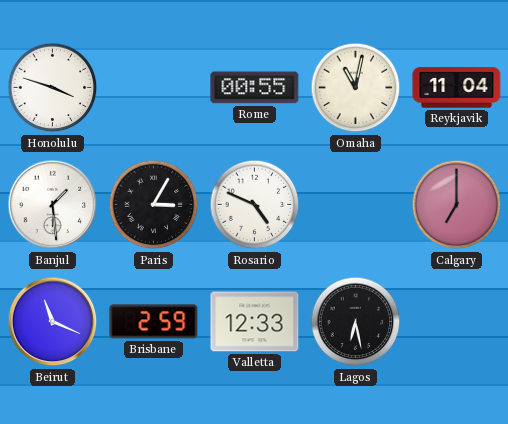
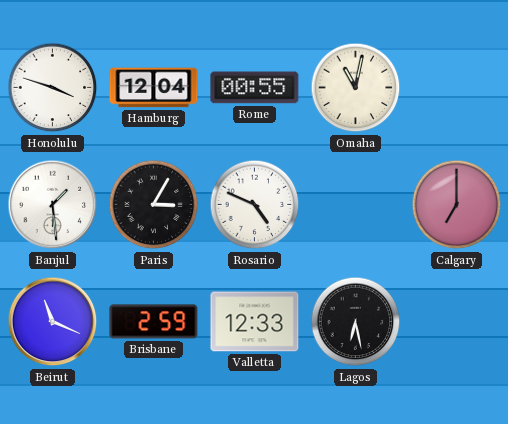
Hamburg: none -> 12:04
Reykjavik: 11:04 -> none
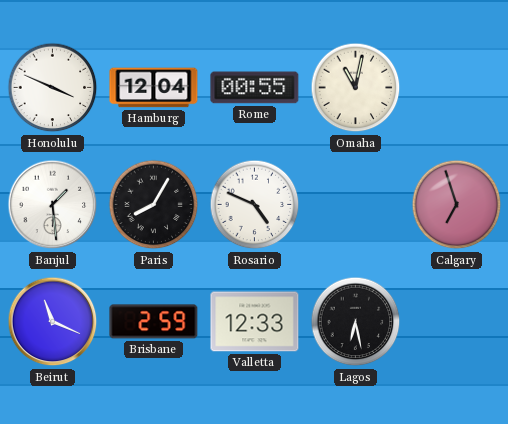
Honolulu: 3:48 -> 3:49
Paris: 3:05 -> 8:05
Calgary: 7:00 -> 6:57
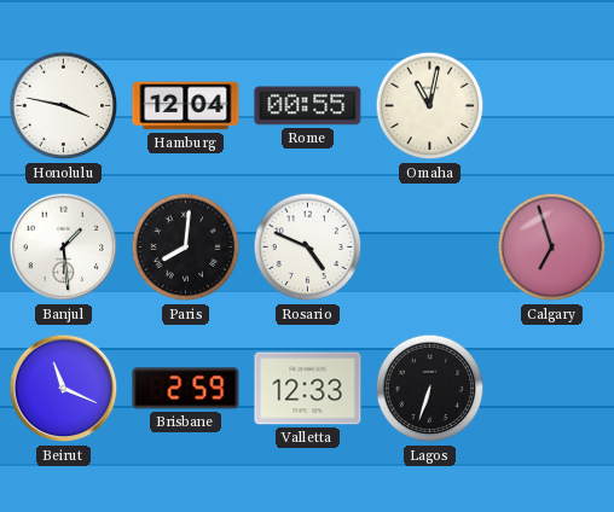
Honolulu: 3:49 -> 3:47
Paris: 8:05 -> 8:01
Lagos: 6:28 -> 6:33
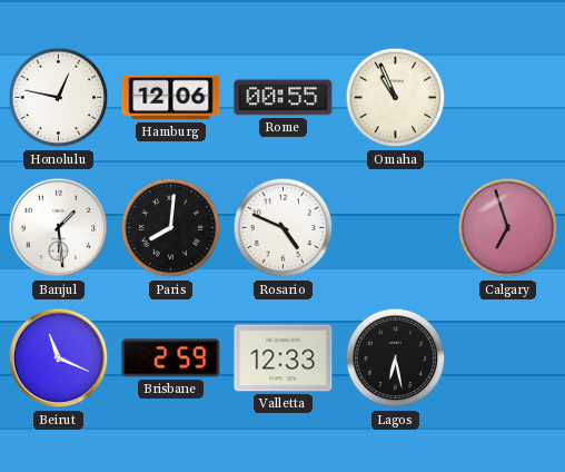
Honolulu: 3:47 -> 12:47
Hamburg: 12:04 -> 12:06
Omaha: 11:02 -> 10:56
Lagos: 6:33 -> 6:28
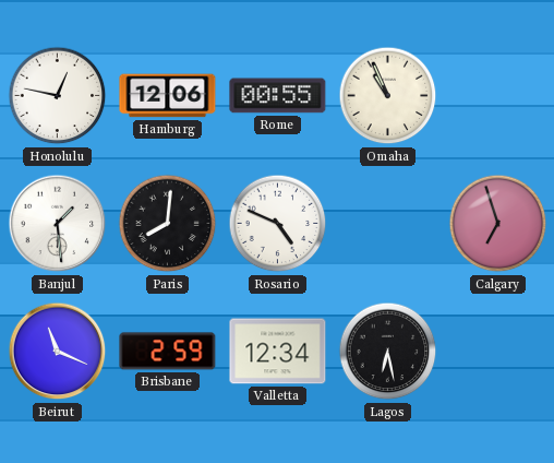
Valletta: 12:33 -> 12:34
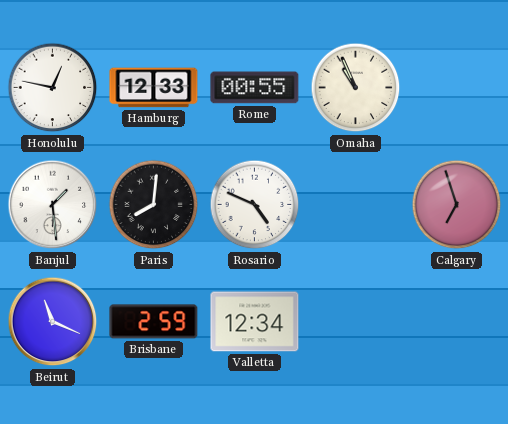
Hamburg: 12:06 -> 12:33
Lagos: 6:28 -> none
